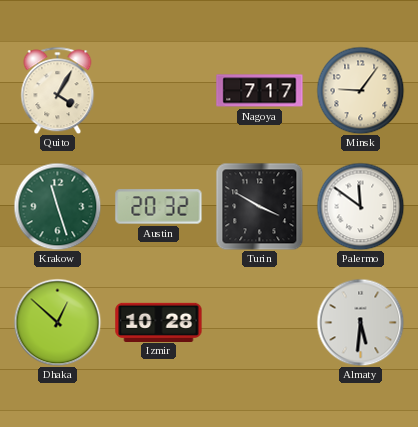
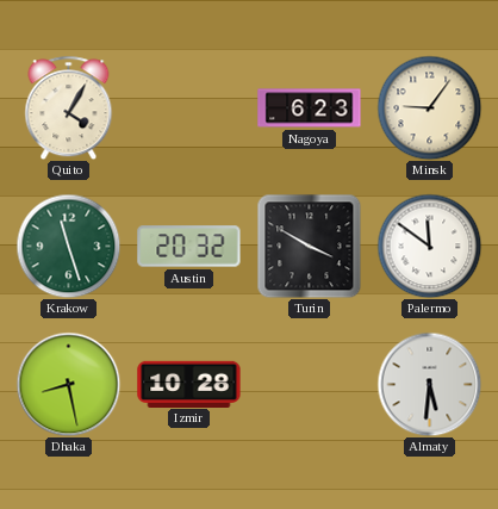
Nagoya: 7:17 -> 6:23
Dhaka: 12:52 -> 8:28
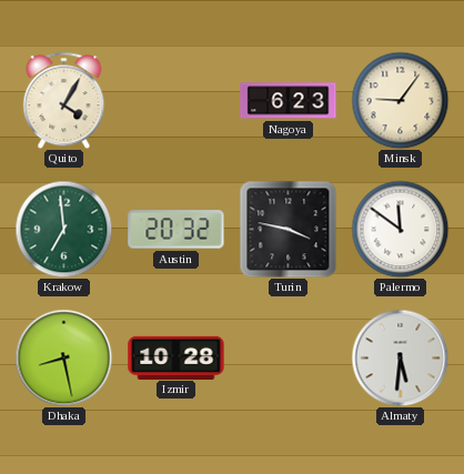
Krakow: 11:27 -> 6:59
Turin: 3:50 -> 3:47
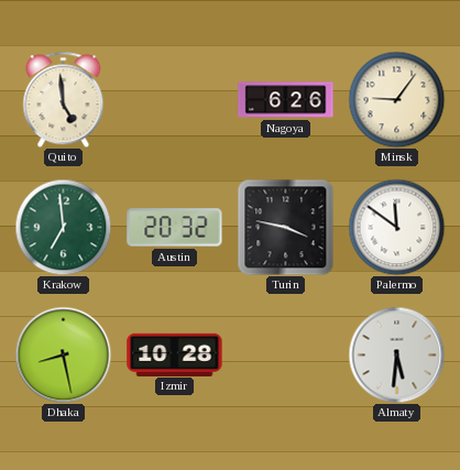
Quito: 4:05 -> 4:59
Nagoya: 6:23 -> 6:26
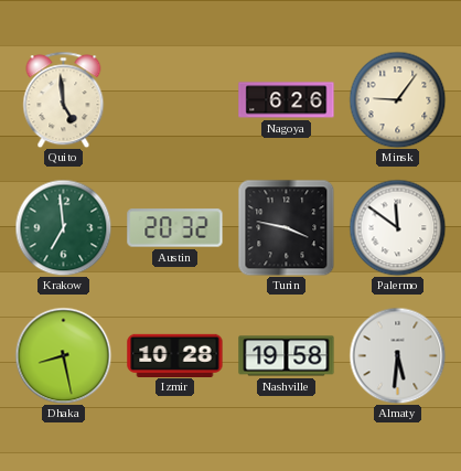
Nashville: none -> 19:58
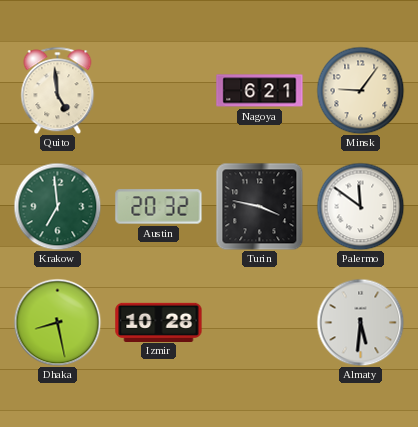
Nagoya: 6:26 -> 6:21
Nashville: 19:58 -> none
